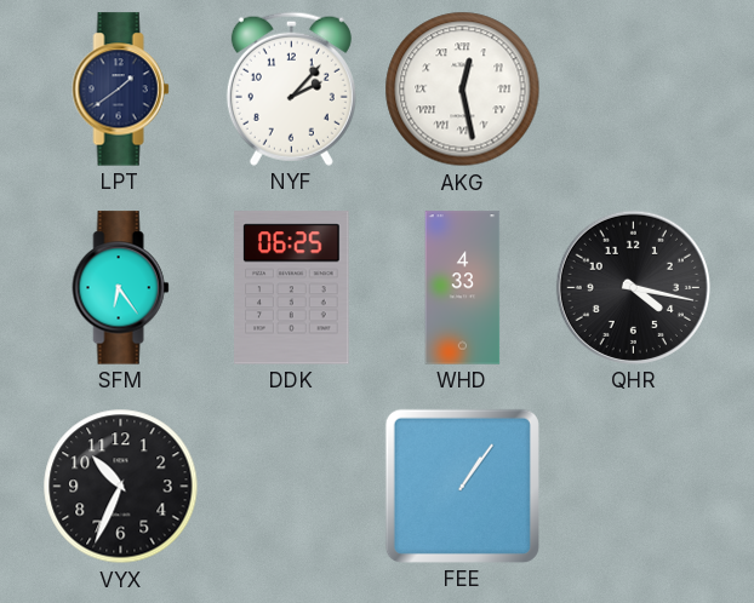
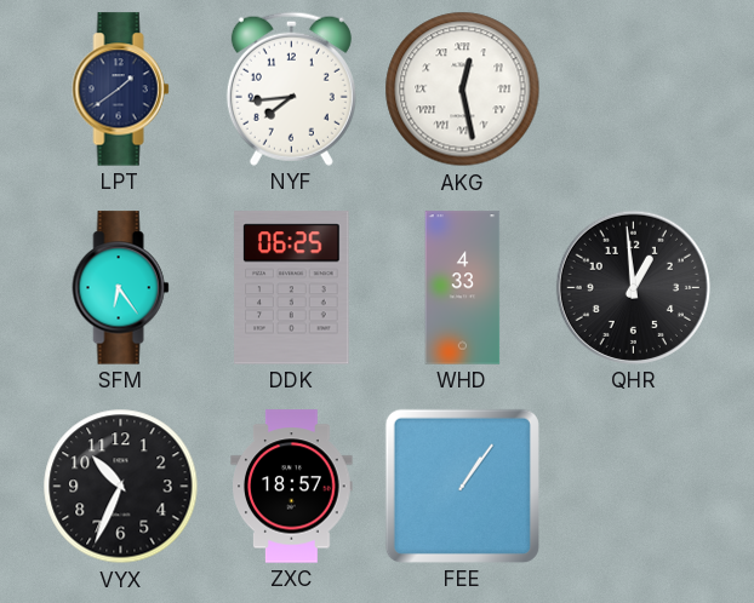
NYF: 2:07 -> 7:44
QHR: 4:17 -> 12:59
ZXC: none -> 18:57
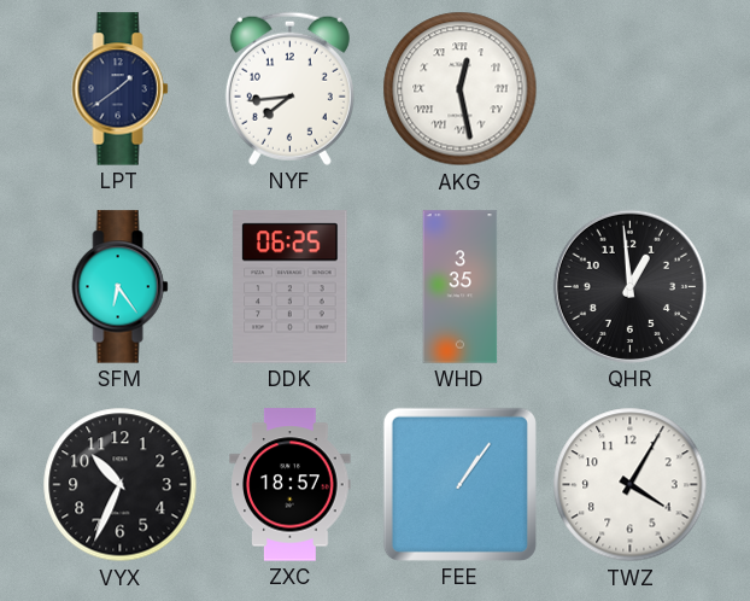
WHD: 4:33 -> 3:35
TWZ: none -> 4:05
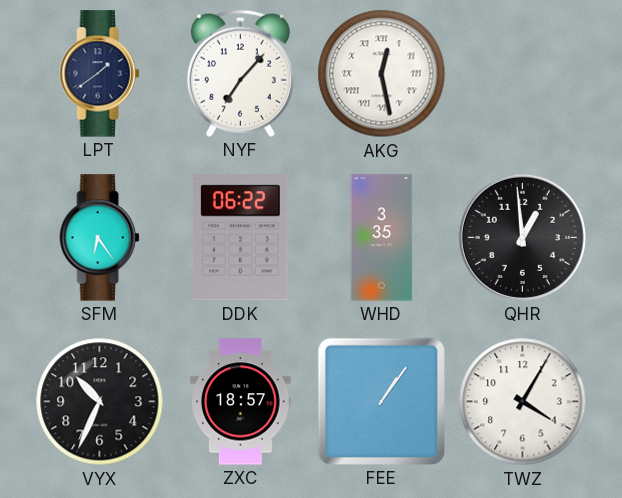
NYF: 7:44 -> 7:07
DDK: 06:25 -> 06:22
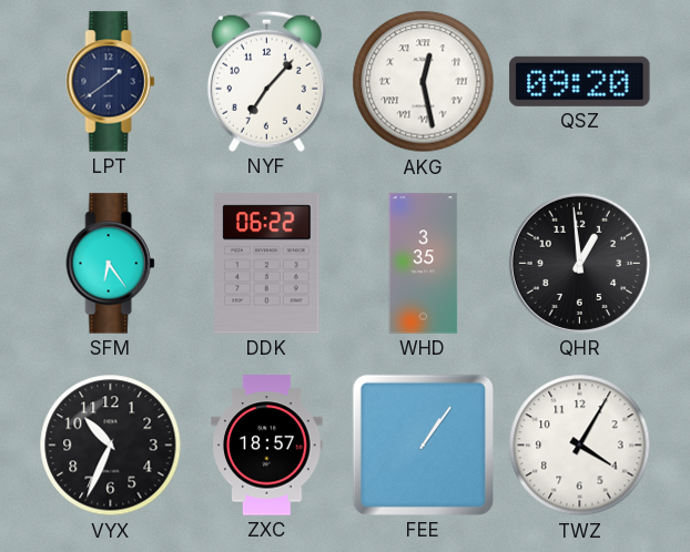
QSZ: none -> 09:20
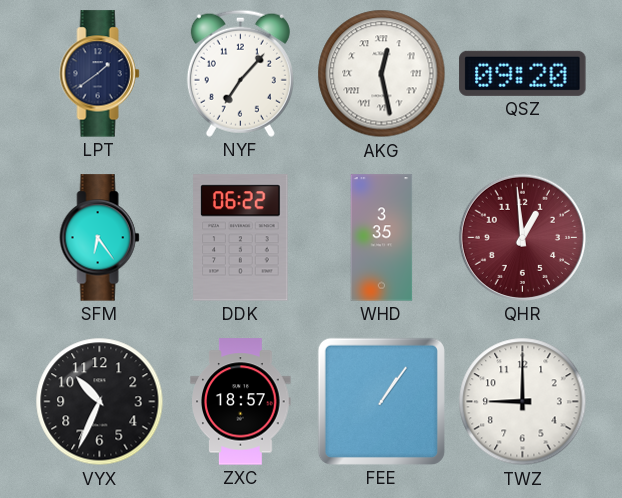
QHR dial: black -> burgundy
TWZ: 4:05 -> 9:00
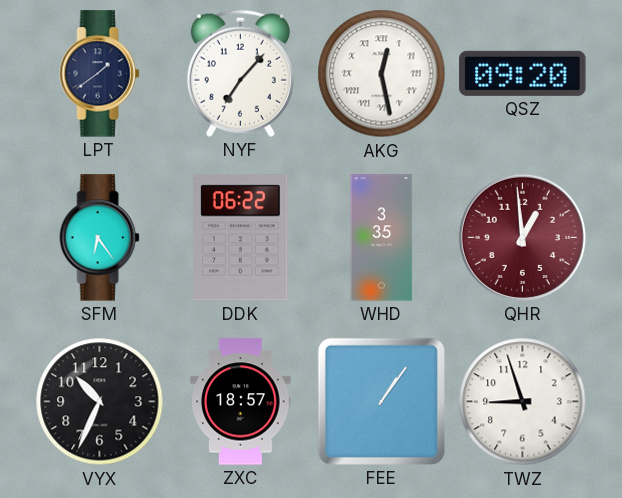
TWZ: 9:00 -> 8:57
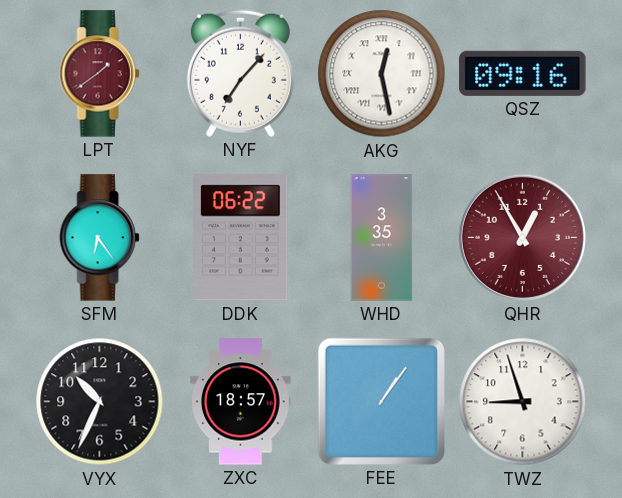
LPT dial: navy -> burgundy
QSZ: 09:20 -> 09:16
QHR: 12:59 -> 12:55
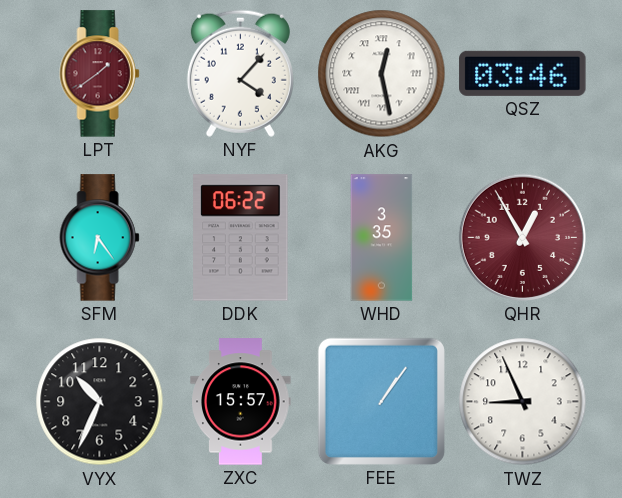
NYF: 7:07 -> 4:07
QSZ: 09:16 -> 03:46
ZXC: 18:57 -> 15:57
TWZ: 8:57 -> 8:56
